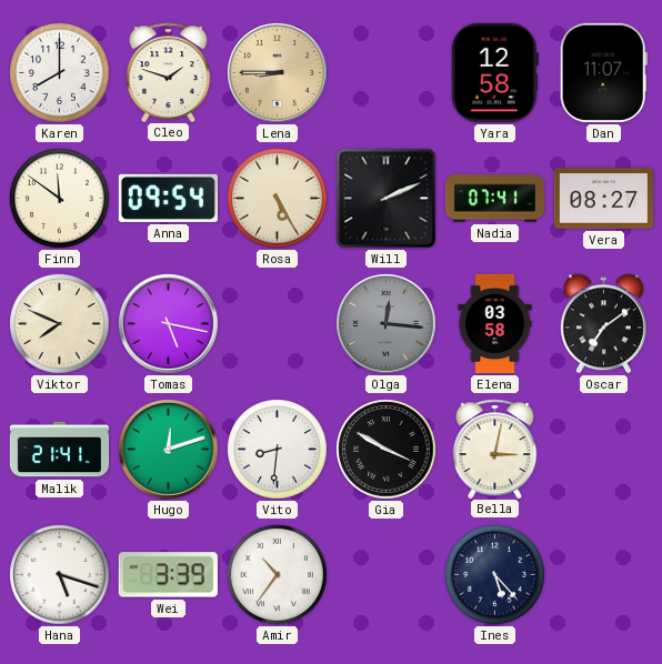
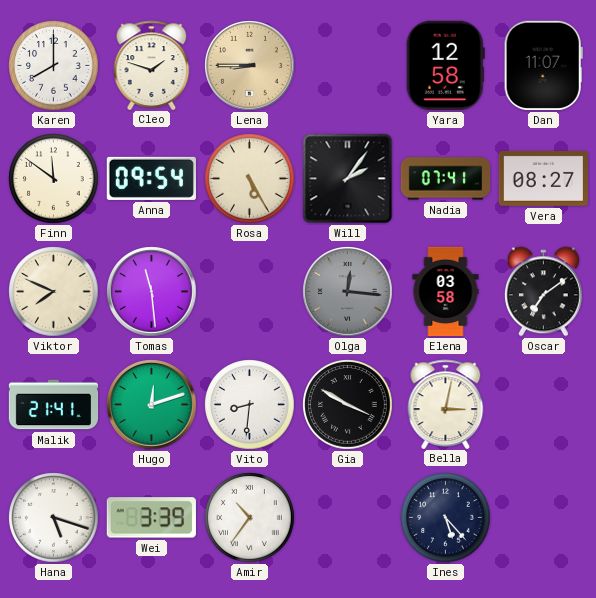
Will: 2:11 -> 2:06
Tomas: 5:17 -> 11:29
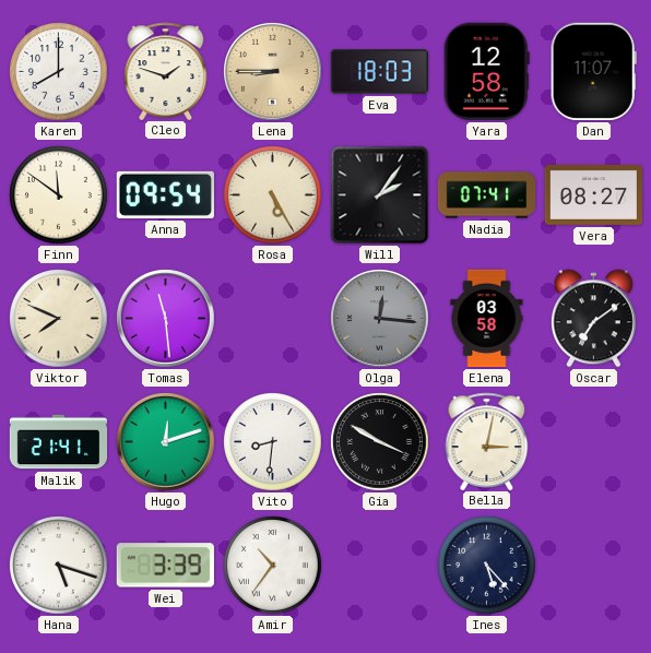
Eva: none -> 18:03
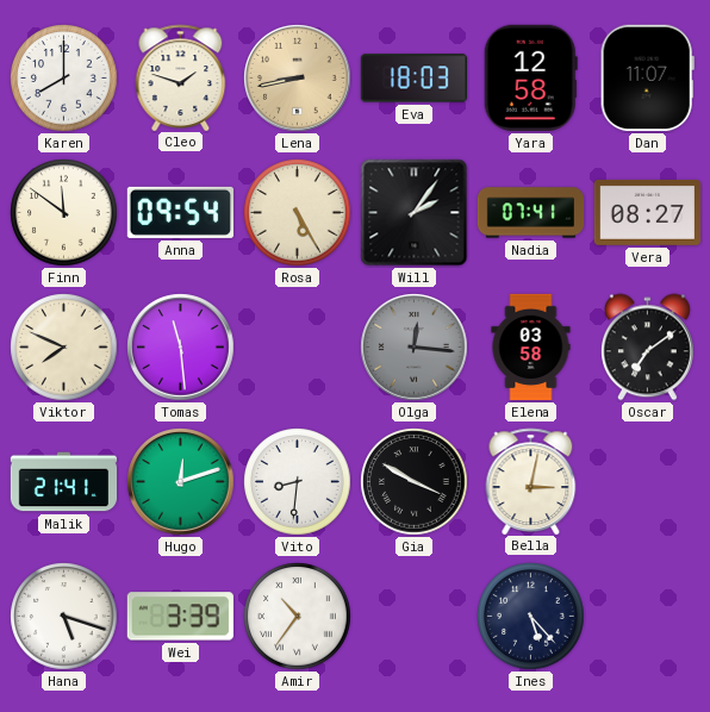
Lena: 8:45 -> 8:43
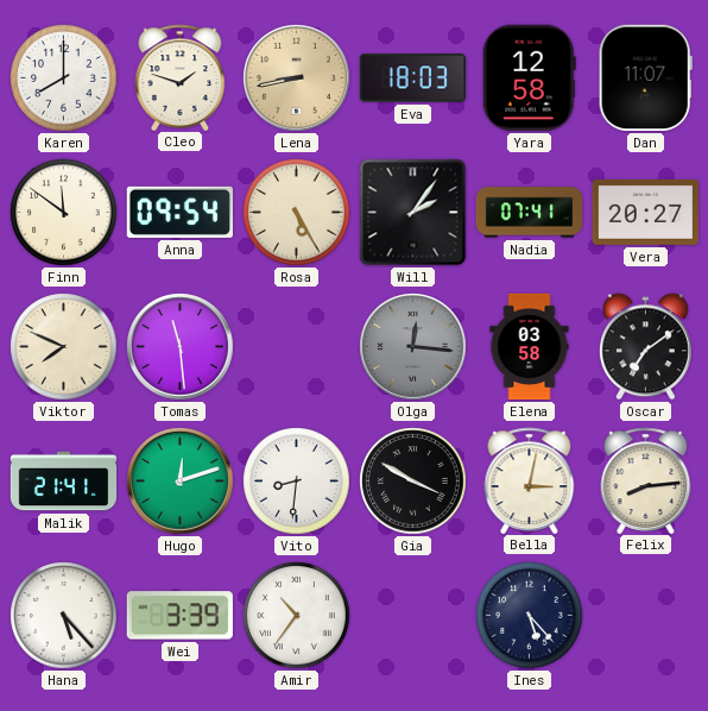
Vera: 08:27 -> 20:27
Felix: none -> 8:14
Hana: 5:18 -> 5:23
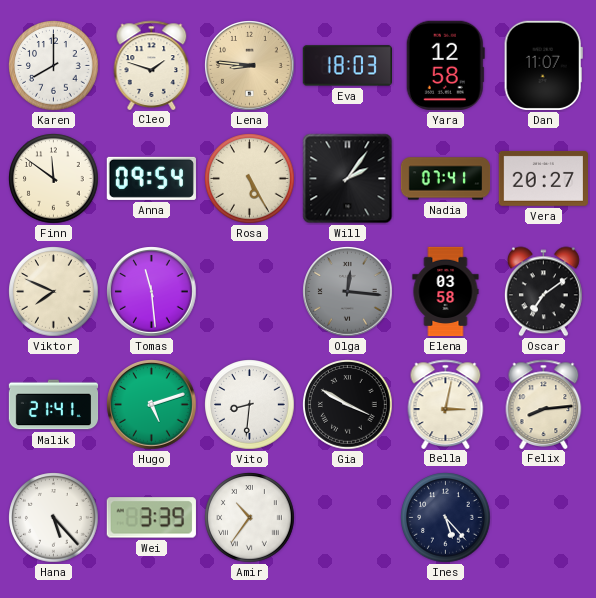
Lena: 8:43 -> 8:46
Hugo: 12:12 -> 5:12
